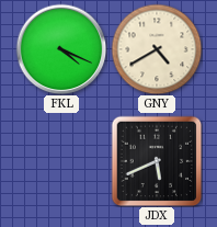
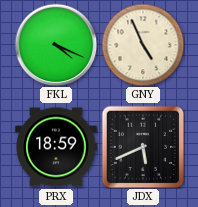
GNY: 4:40 -> 4:56
PRX: none -> 18:59
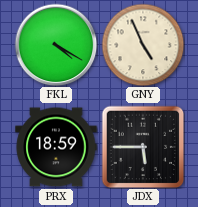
FKL: 4:19 -> 4:20
JDX: 5:41 -> 5:45
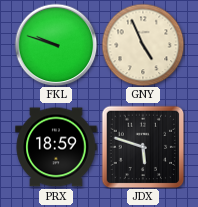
FKL: 4:20 -> 9:48
JDX: 5:45 -> 5:48
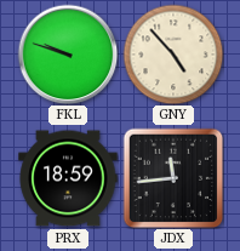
GNY: 4:56 -> 4:53
JDX: 5:48 -> 11:44
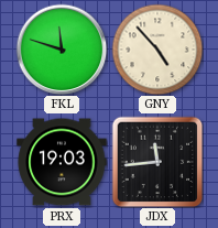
FKL: 9:48 -> 11:48
PRX: 18:59 -> 19:03
